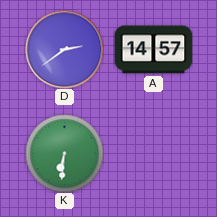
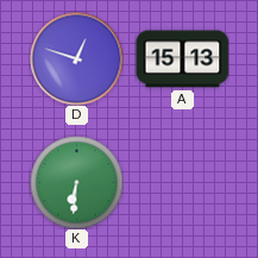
D: 2:39 -> 12:48
A: 14:57 -> 15:13
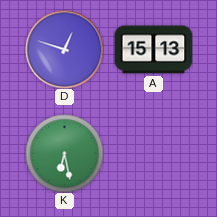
K: 6:31 -> 6:28
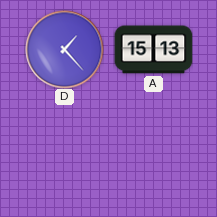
D: 12:48 -> 1:23
K: 6:28 -> none
